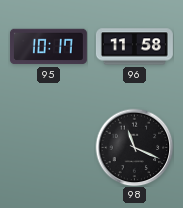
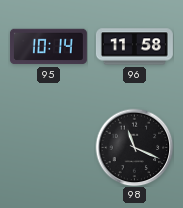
95: 10:17 -> 10:14
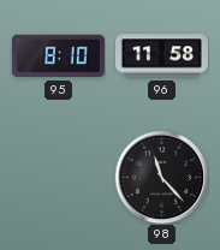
95: 10:14 -> 8:10
98: 11:19 -> 11:23
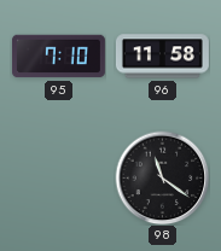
95: 8:10 -> 7:10
98: 11:23 -> 11:21
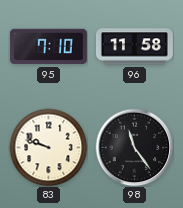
83: none -> 9:48
98: 11:21 -> 11:24
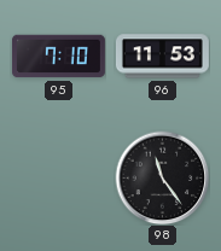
96: 11:58 -> 11:53
83: 9:48 -> none
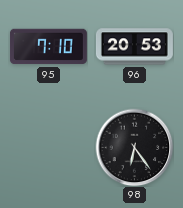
96: 11:53 -> 20:53
98: 11:24 -> 6:24
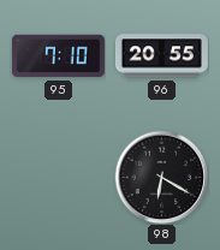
96: 20:53 -> 20:55
98: 6:24 -> 6:20
